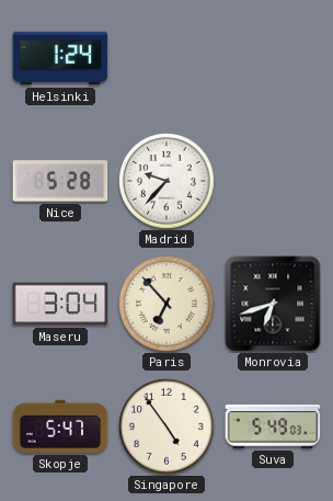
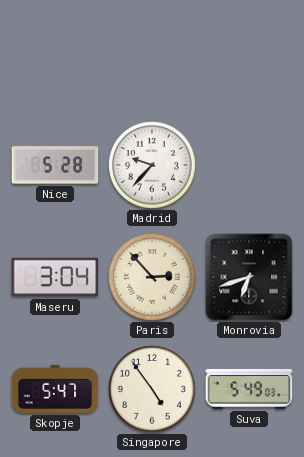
Helsinki: 1:24 -> none
Paris: 6:53 -> 2:53
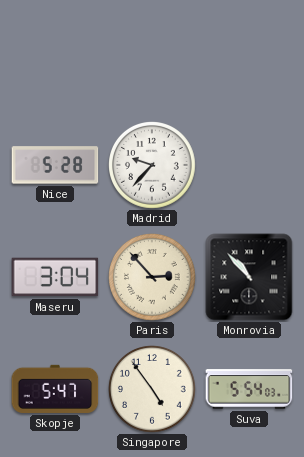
Monrovia: 6:42 -> 10:53
Suva: 5:49 -> 5:54
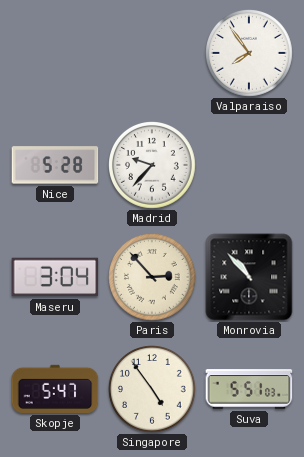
Valparaiso: none -> 7:54
Suva: 5:54 -> 5:51
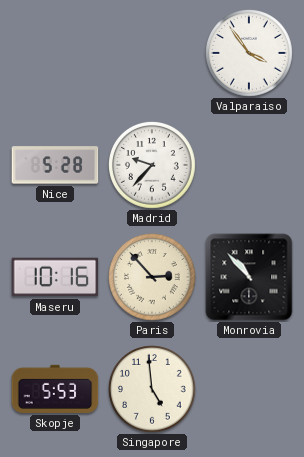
Valparaiso: 7:54 -> 3:54
Maseru: 3:04 -> 10:16
Skopje: 5:47 -> 5:53
Singapore: 4:54 -> 4:59
Suva: 5:51 -> none
